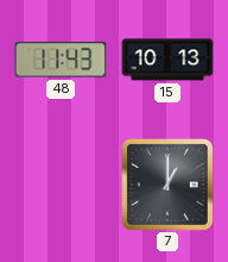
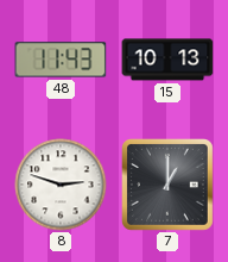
8: none -> 2:48
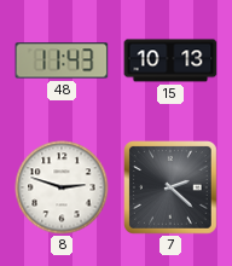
7: 1:00 -> 2:22
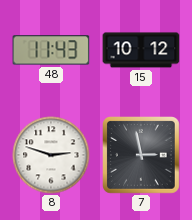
15: 10:13 -> 10:12
7: 2:22 -> 2:58
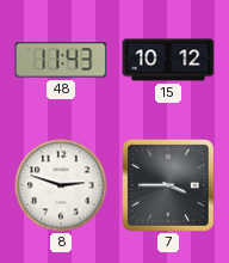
7: 2:58 -> 3:45
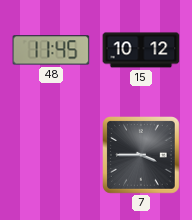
48: 11:43 -> 11:45
8: 2:48 -> none
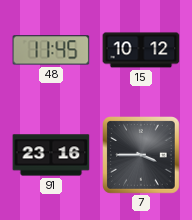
91: none -> 23:16
